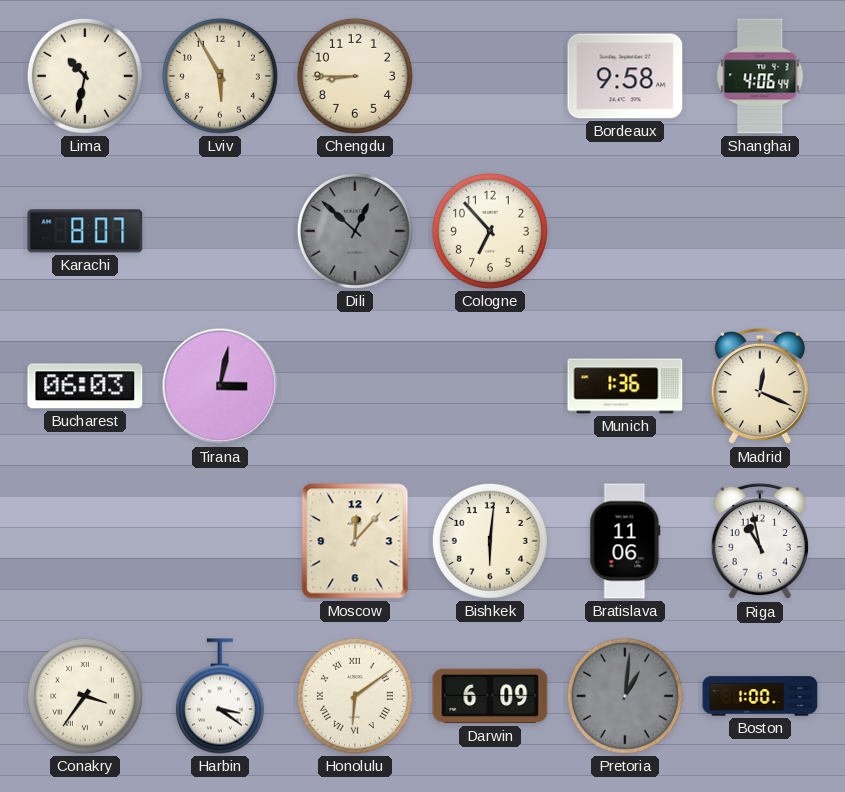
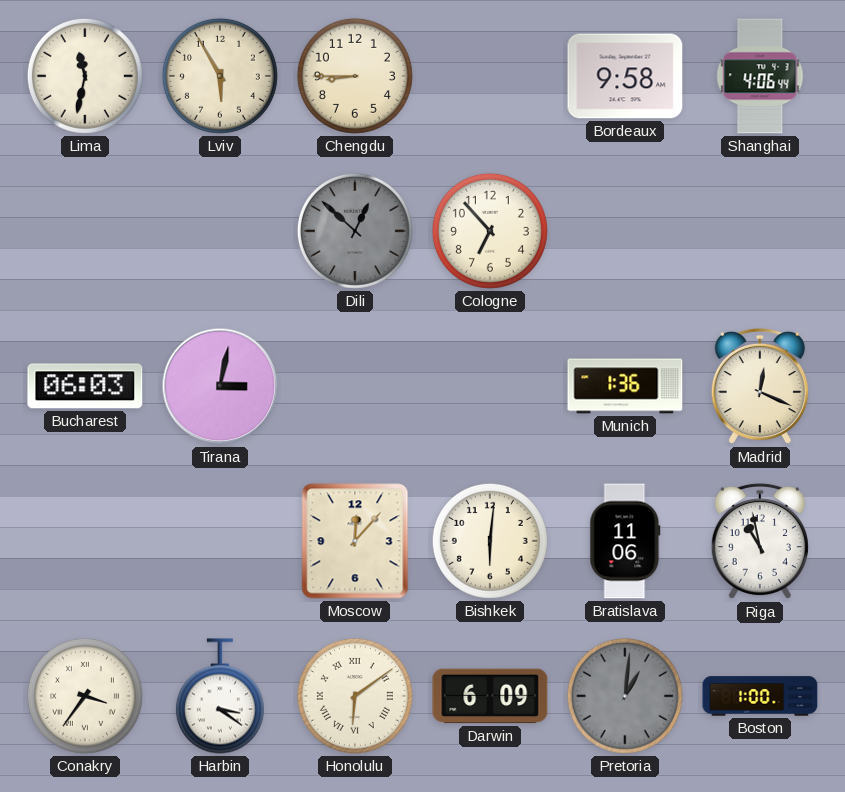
Lima: 10:32 -> 11:32
Karachi: 8:07 -> none
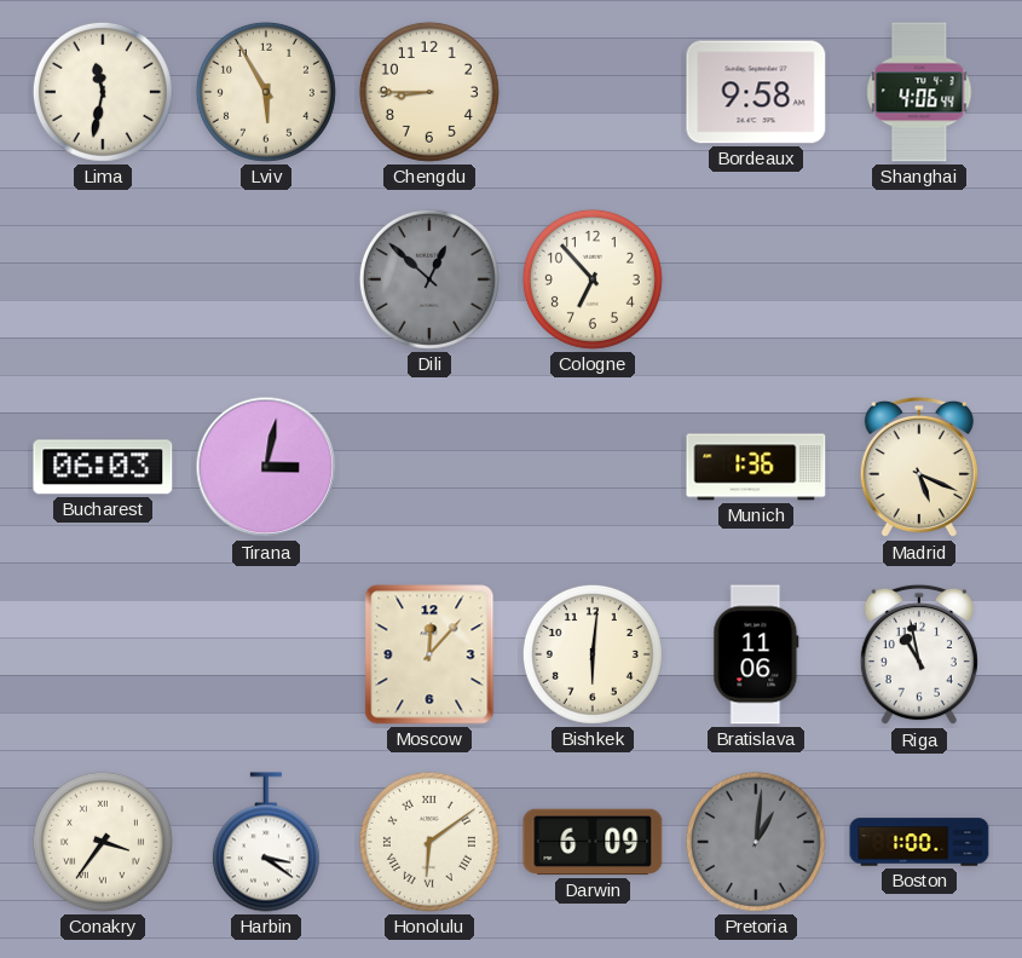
Madrid: 12:19 -> 5:19
